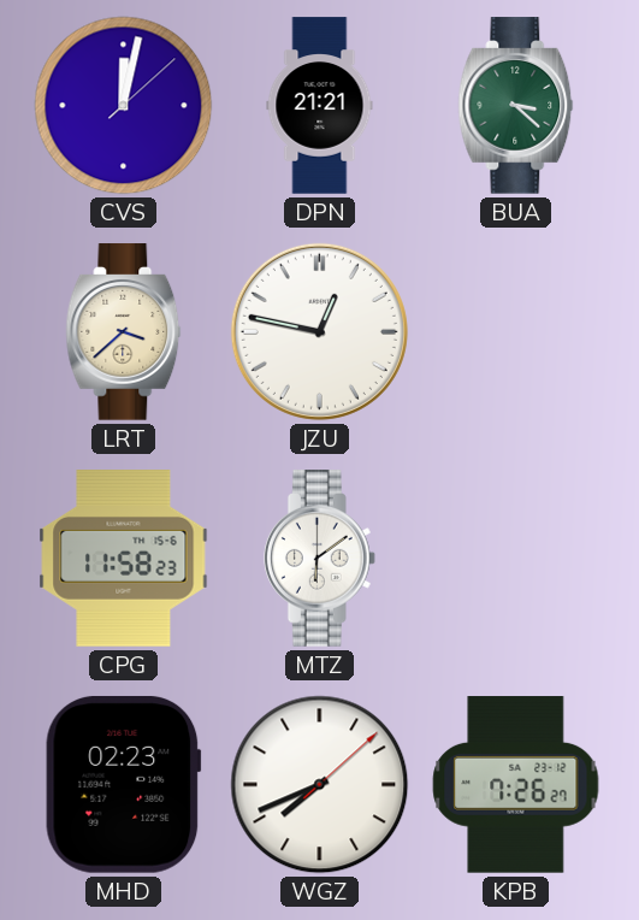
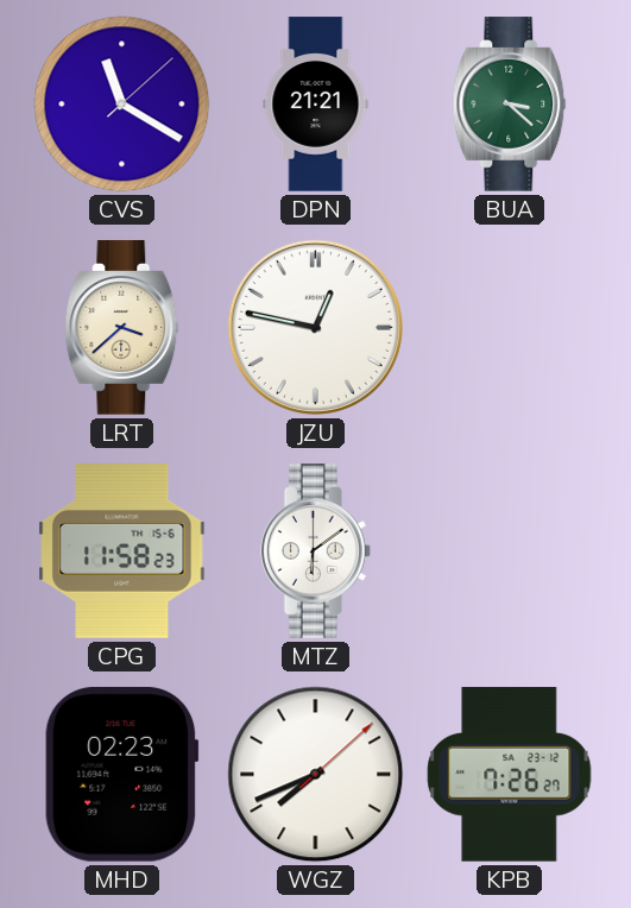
CVS: 12:02 -> 11:20
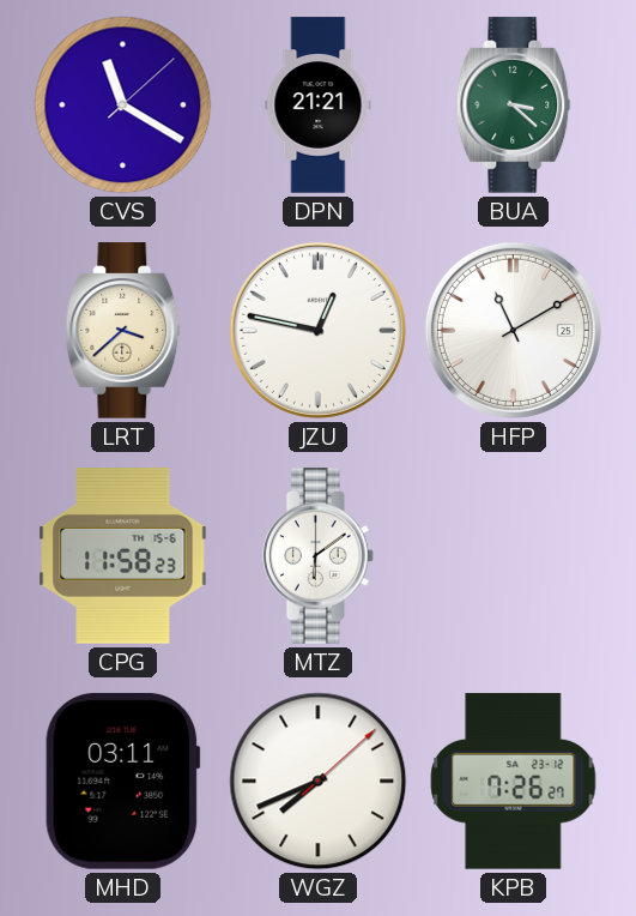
HFP: none -> 11:10
MHD: 02:23 -> 03:11
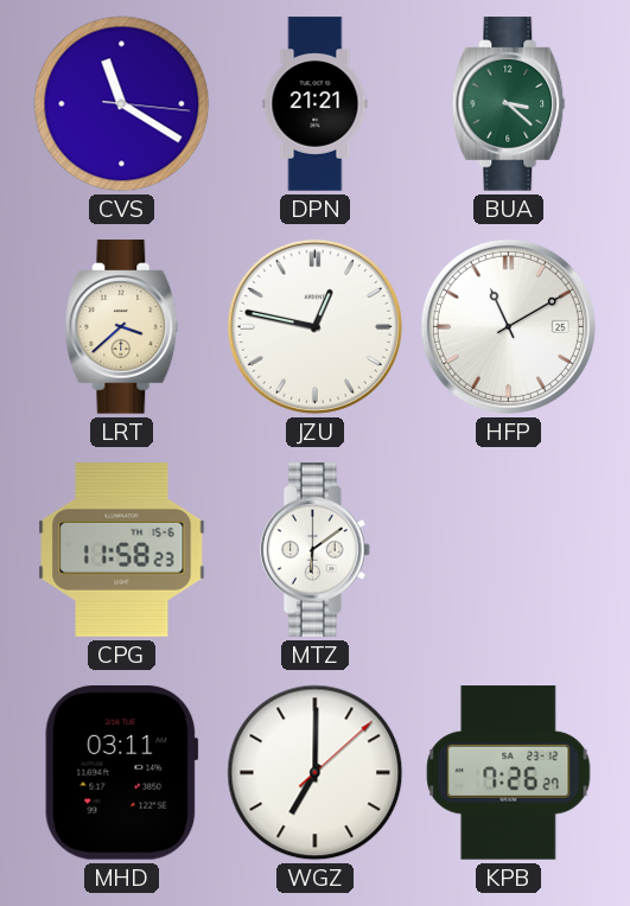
CVS: 11:20:08 -> 11:20:16
WGZ: 7:41 -> 7:00
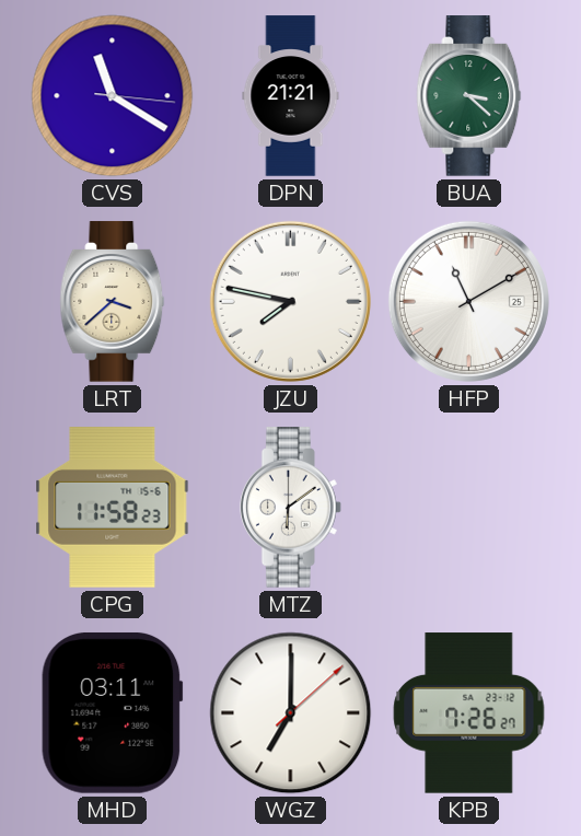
JZU: 12:47 -> 7:47
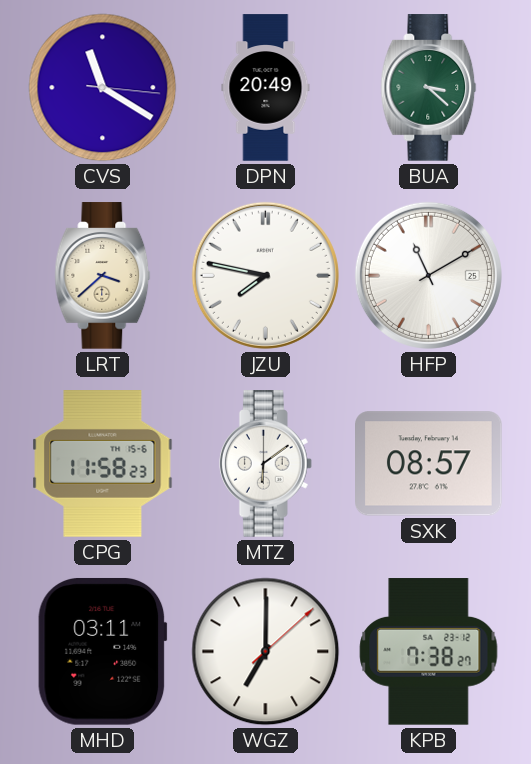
DPN: 21:21 -> 20:49
SXK: none -> 08:57
KPB: 7:26 -> 7:38
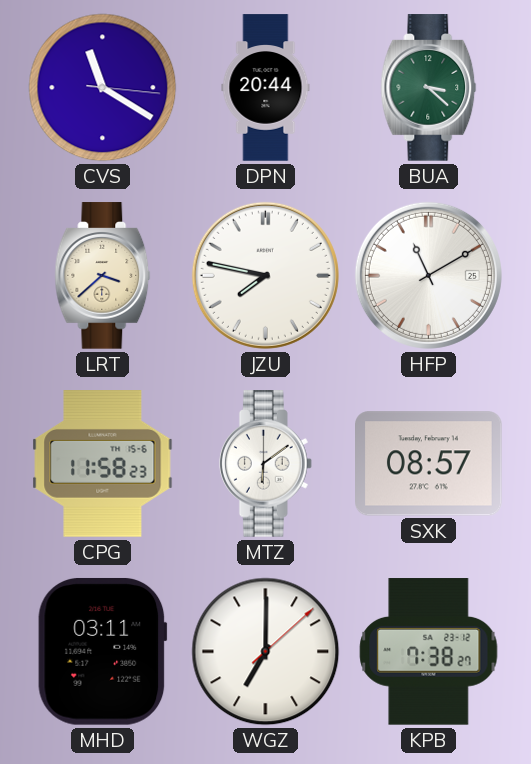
DPN: 20:49 -> 20:44
